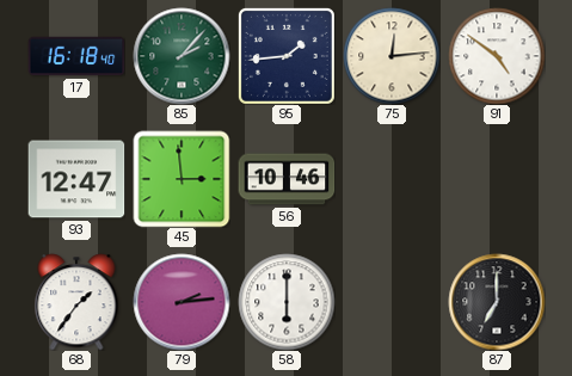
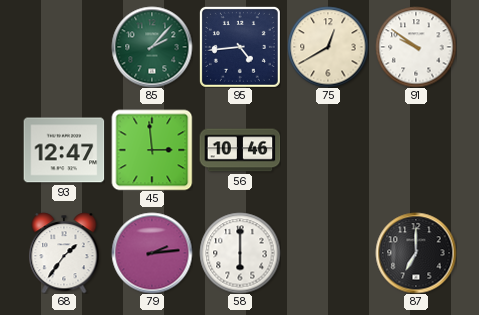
17: 16:18 -> none
95: 1:44 -> 4:44
75: 12:14 -> 12:40
91: 4:51 -> 9:51
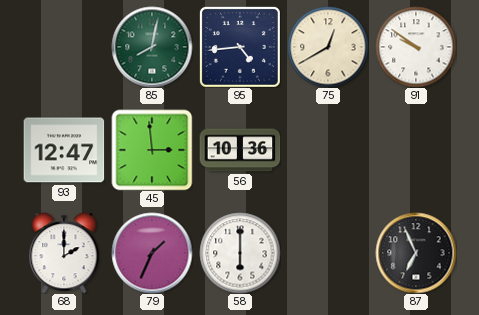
85: 2:07 -> 8:02
56: 10:46 -> 10:36
68: 1:36 -> 2:00
79: 2:14 -> 1:34
87: 7:00 -> 6:56
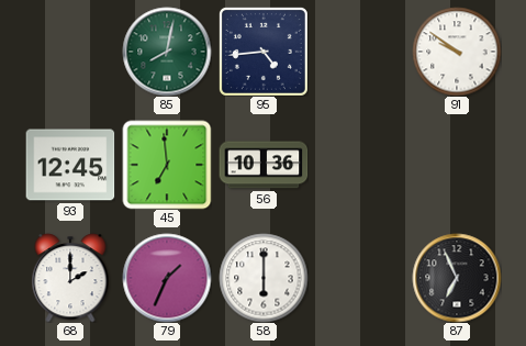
75: 12:40 -> none
93: 12:47 -> 12:45
45: 2:59 -> 6:59
